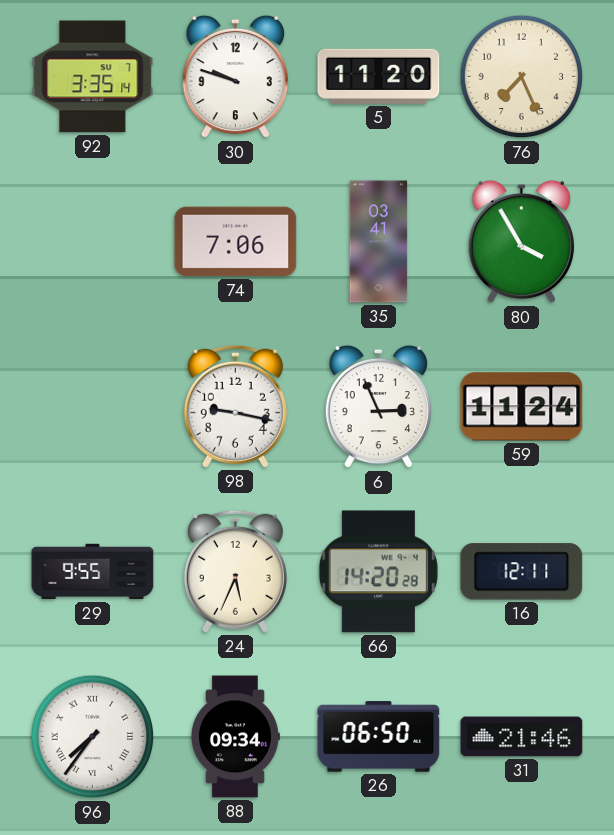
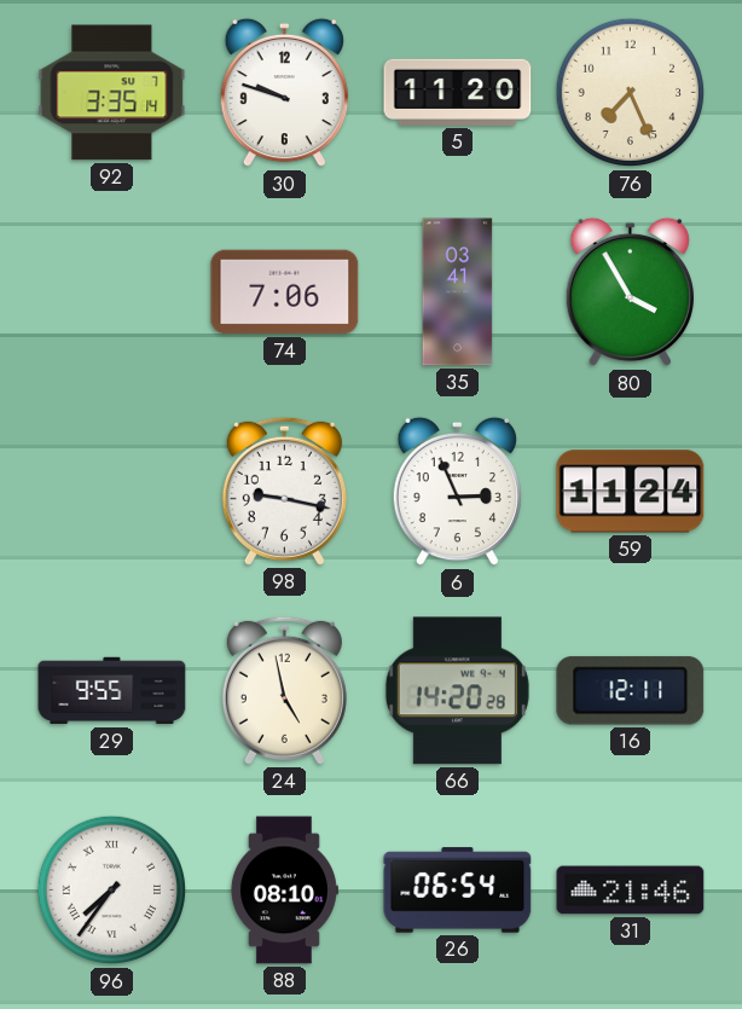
24: 5:34 -> 4:58
88: 09:34 -> 08:10
26: 06:50 -> 06:54
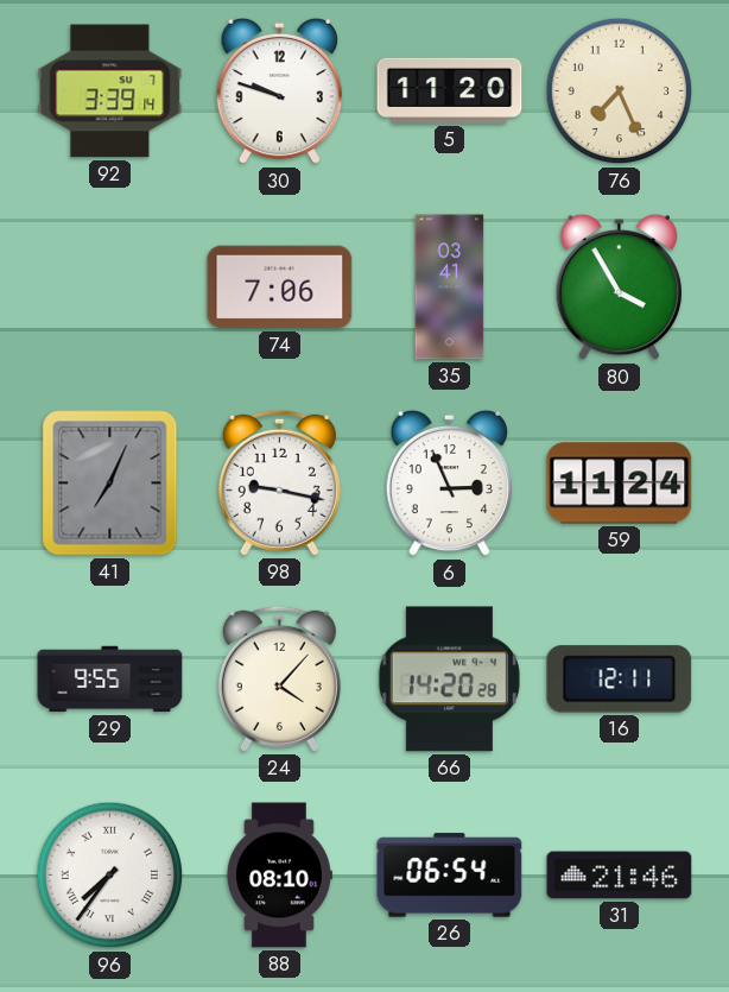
92: 3:35 -> 3:39
41: none -> 7:04
24: 4:58 -> 4:07
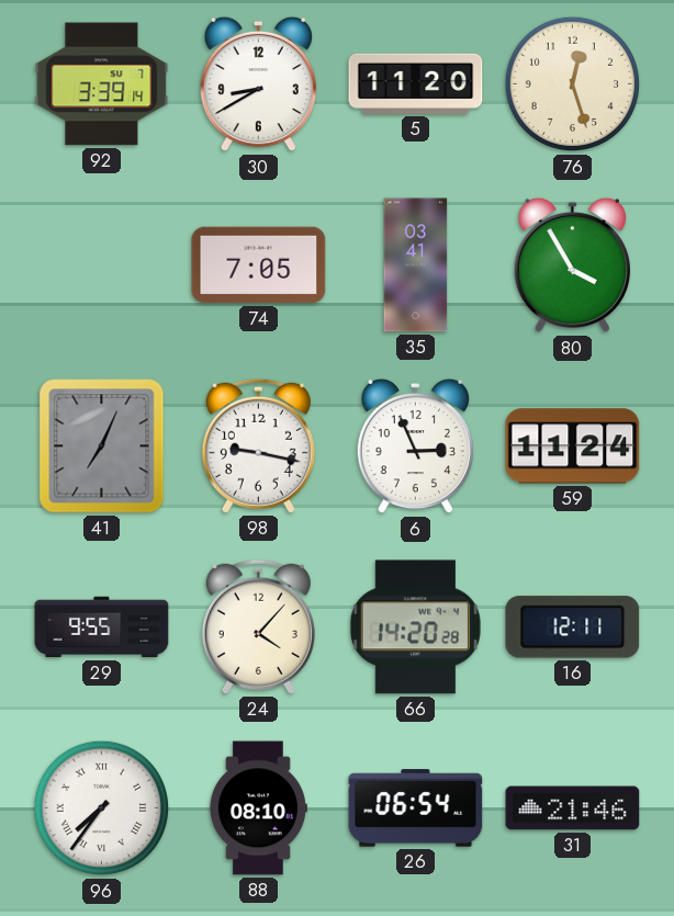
30: 9:48 -> 8:40
76: 7:26 -> 12:27
74: 7:06 -> 7:05
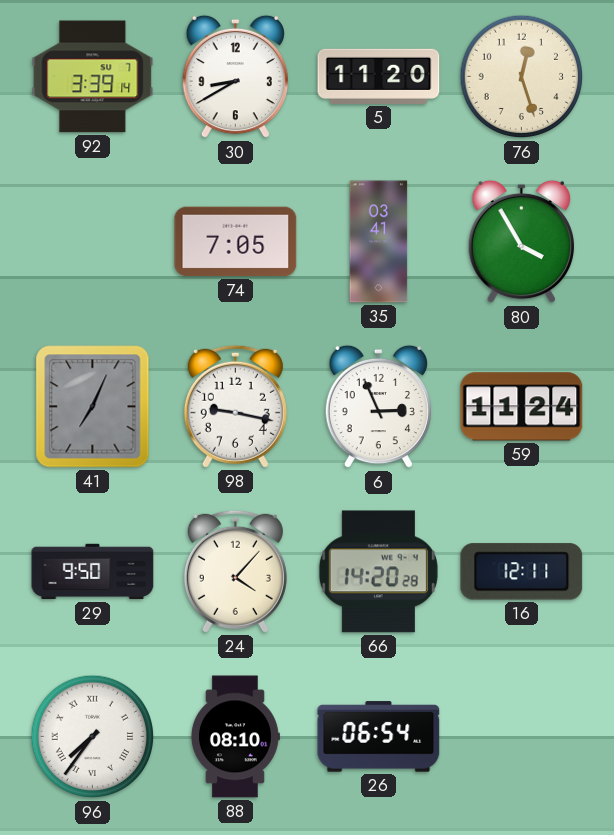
29: 9:55 -> 9:50
31: 21:46 -> none
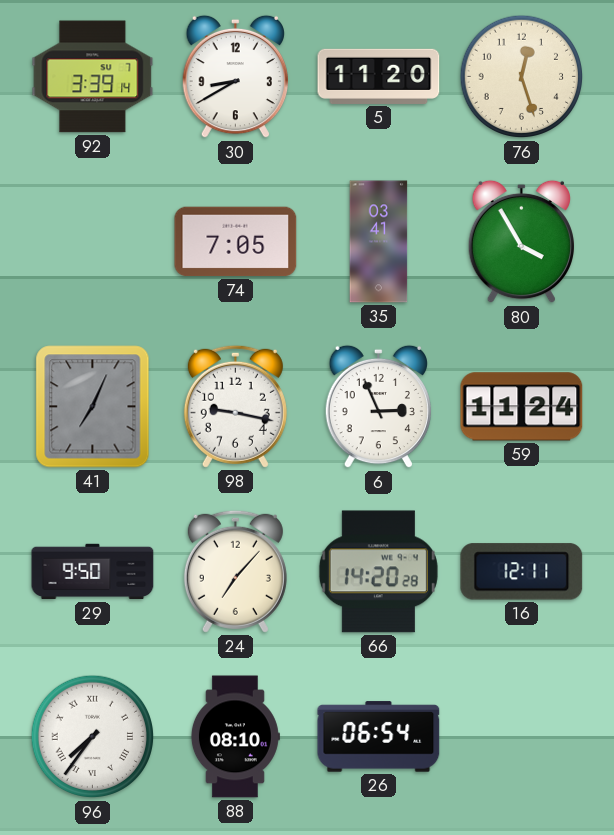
24: 4:07 -> 7:07
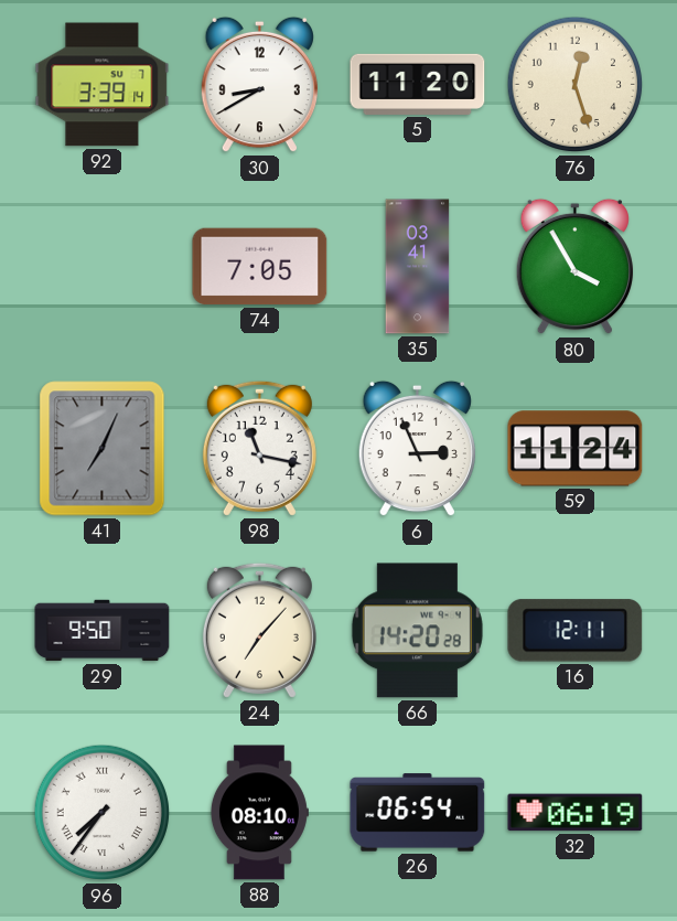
98: 9:17 -> 11:17
32: none -> 06:19
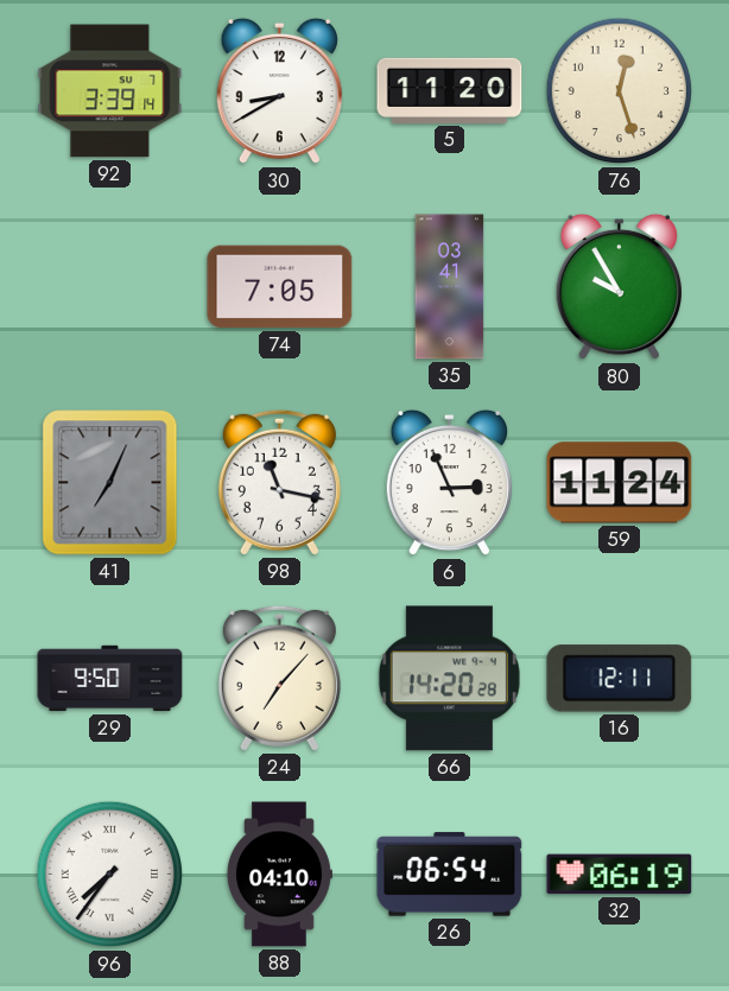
80: 3:55 -> 9:55
88: 08:10 -> 04:10
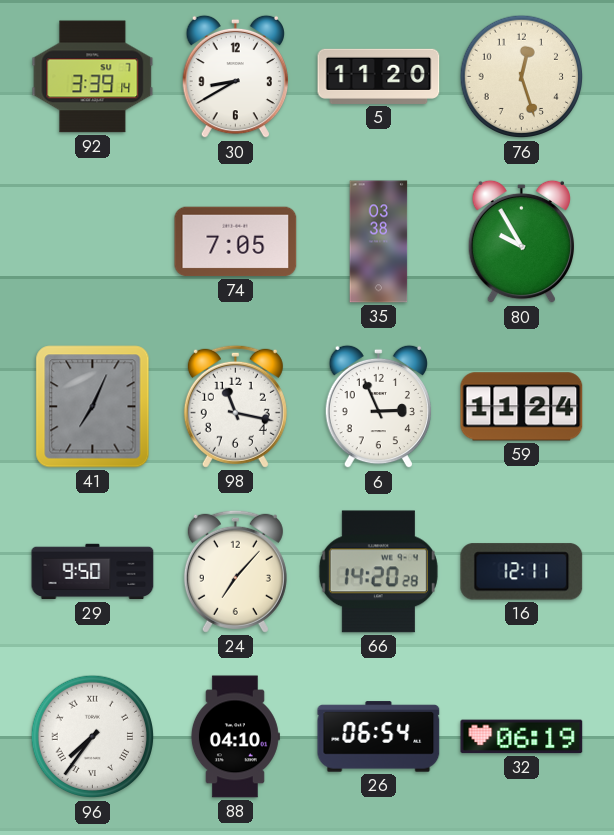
35: 03:41 -> 03:38
